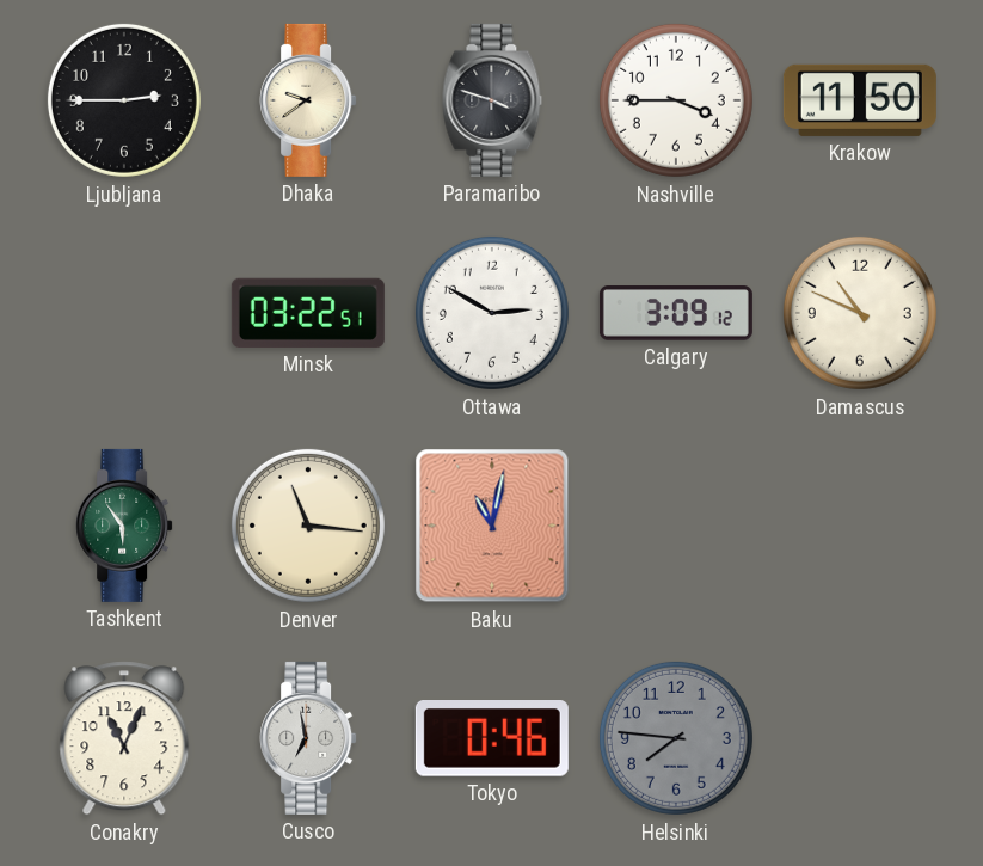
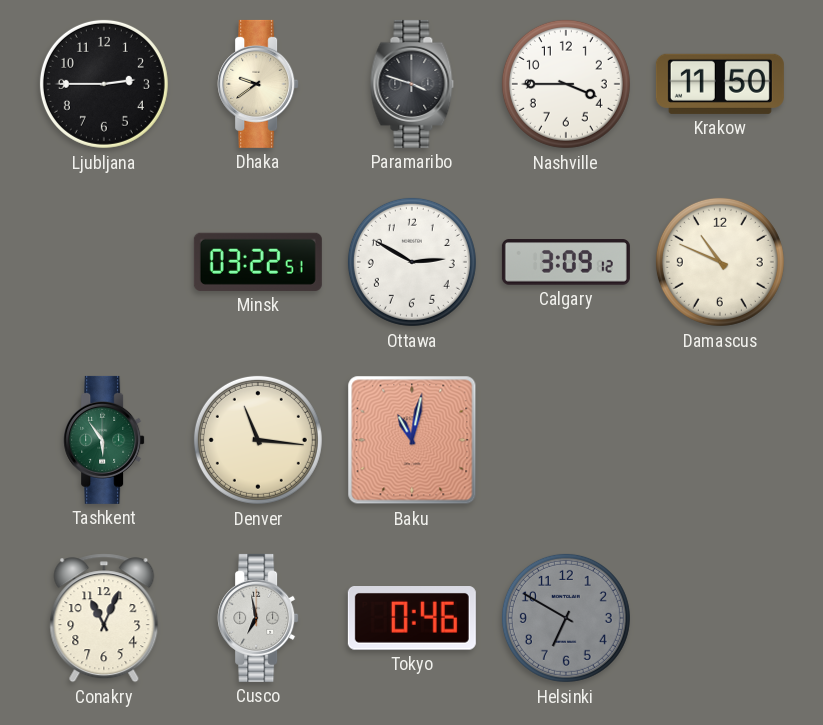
Helsinki: 7:46 -> 6:50
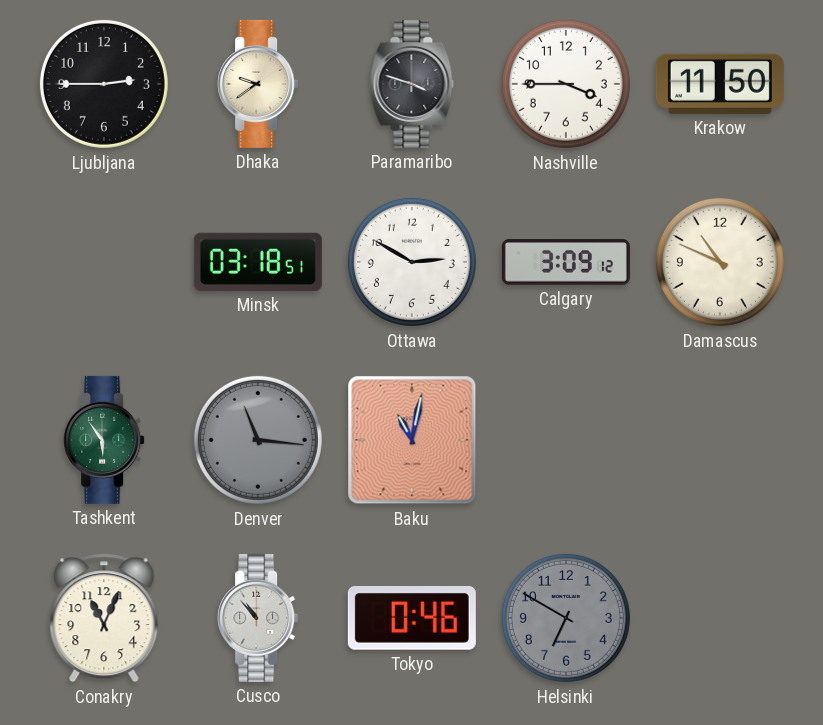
Minsk: 03:22 -> 03:18
Denver dial: cream -> grey
Cusco: 6:58 -> 10:53
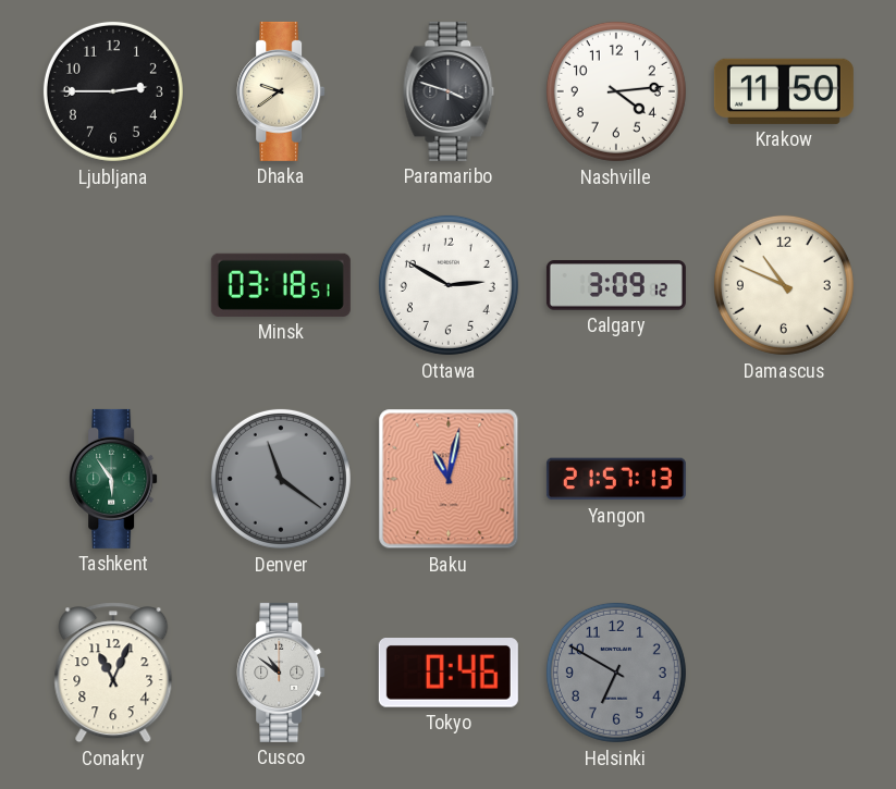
Nashville: 3:45 -> 4:14
Denver: 11:16 -> 11:21
Yangon: none -> 21:57
Cusco: 10:53 -> 10:51
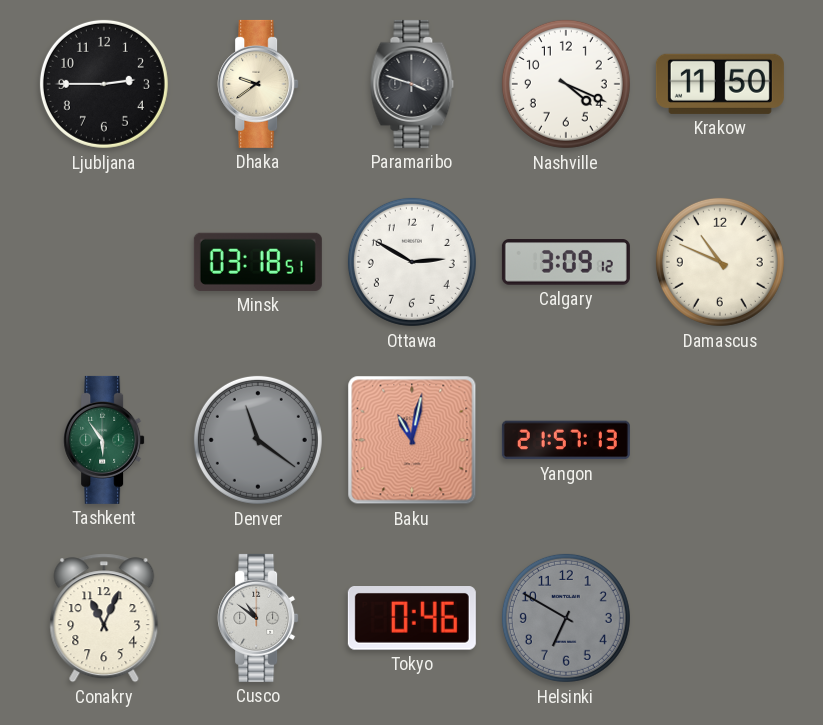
Nashville: 4:14 -> 4:19
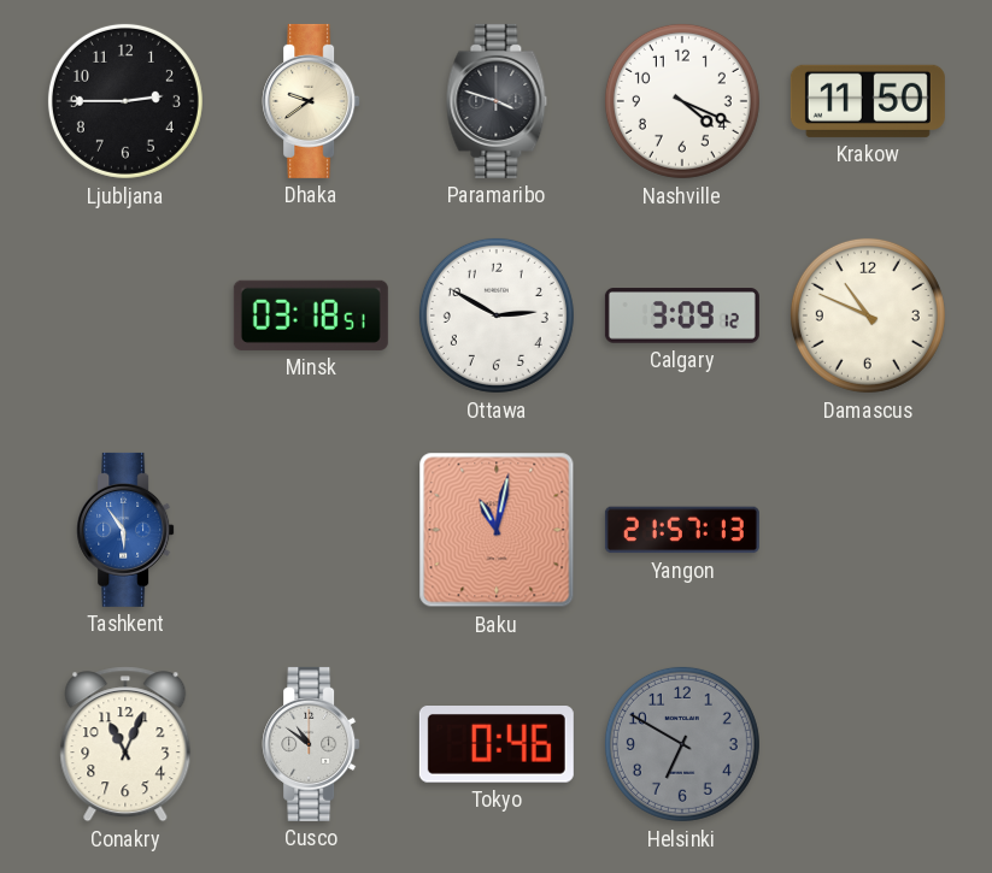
Tashkent dial: green -> blue
Denver: 11:21 -> none
